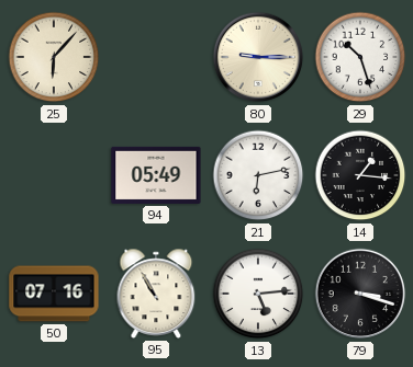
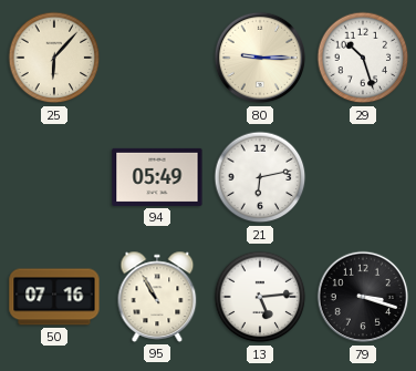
14: 1:16 -> none
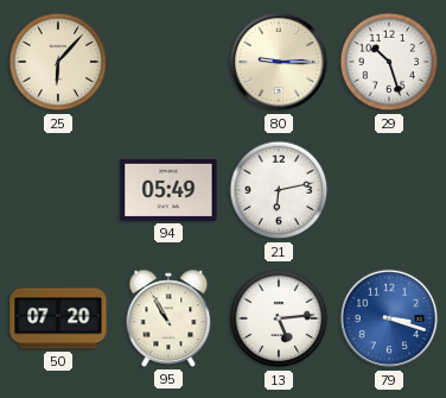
50: 07:16 -> 07:20
79 dial: black -> blue
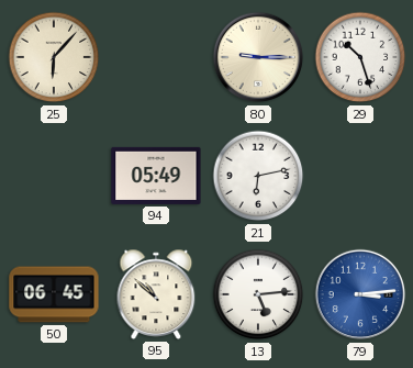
50: 07:20 -> 06:45
95: 10:55 -> 10:52
79: 3:18 -> 3:14
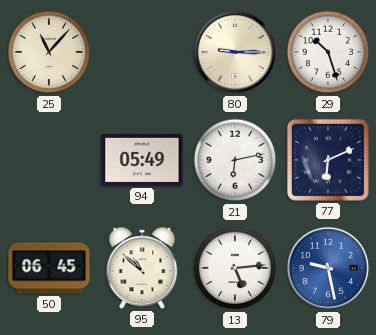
25: 6:07 -> 11:07
77: none -> 6:11
79: 3:14 -> 9:28
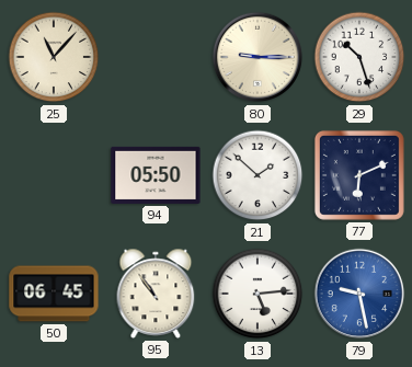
94: 05:49 -> 05:50
21: 6:13 -> 1:52
95: 10:52 -> 10:54
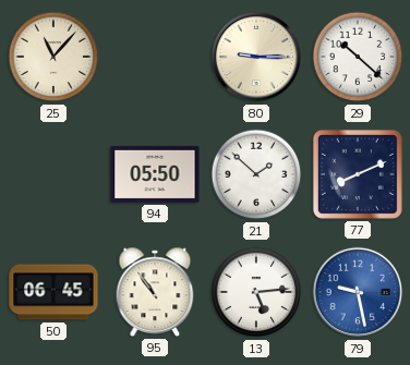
29: 10:27 -> 10:22
77: 6:11 -> 8:11
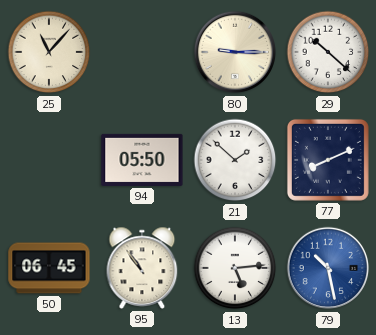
79: 9:28 -> 10:28
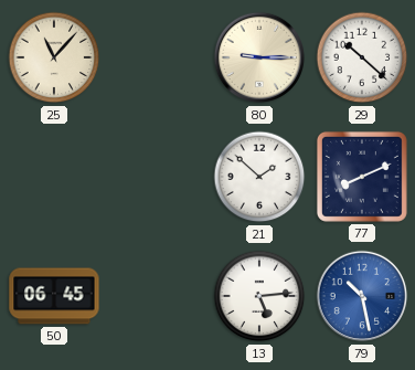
94: 05:50 -> none
95: 10:54 -> none
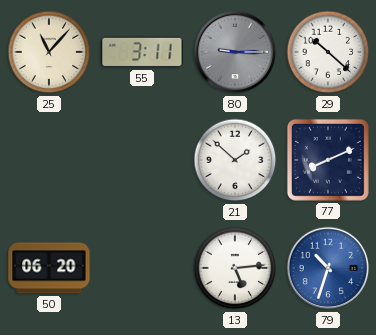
55: none -> 3:11
80 dial: cream -> grey
50: 06:45 -> 06:20
79: 10:28 -> 10:33
